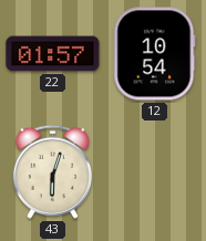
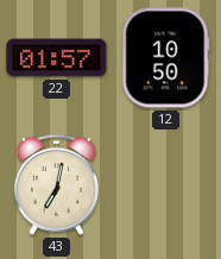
12: 10:54 -> 10:50
43: 6:03 -> 7:02
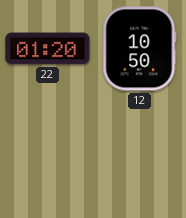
22: 01:57 -> 01:20
43: 7:02 -> none
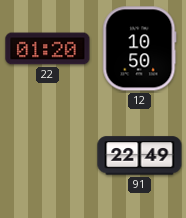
91: none -> 22:49
